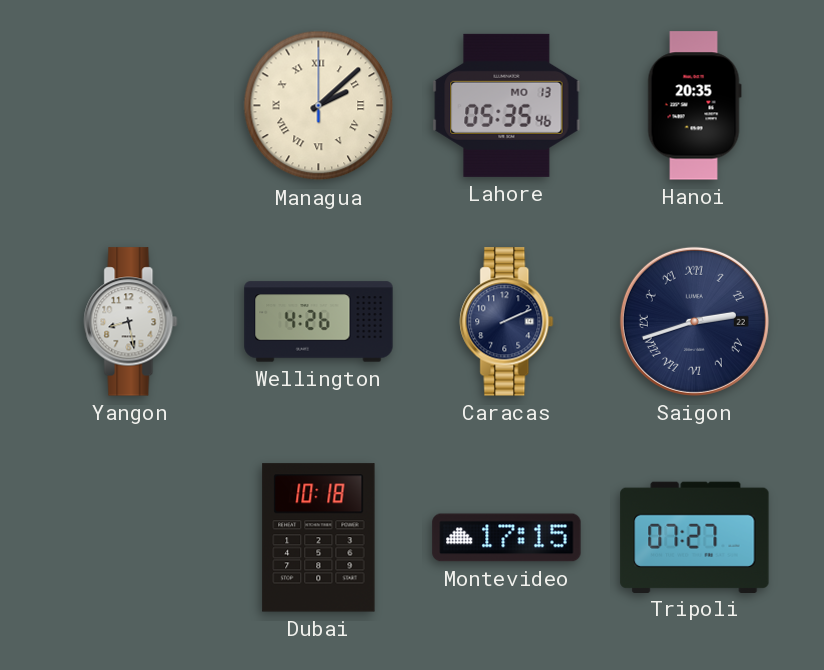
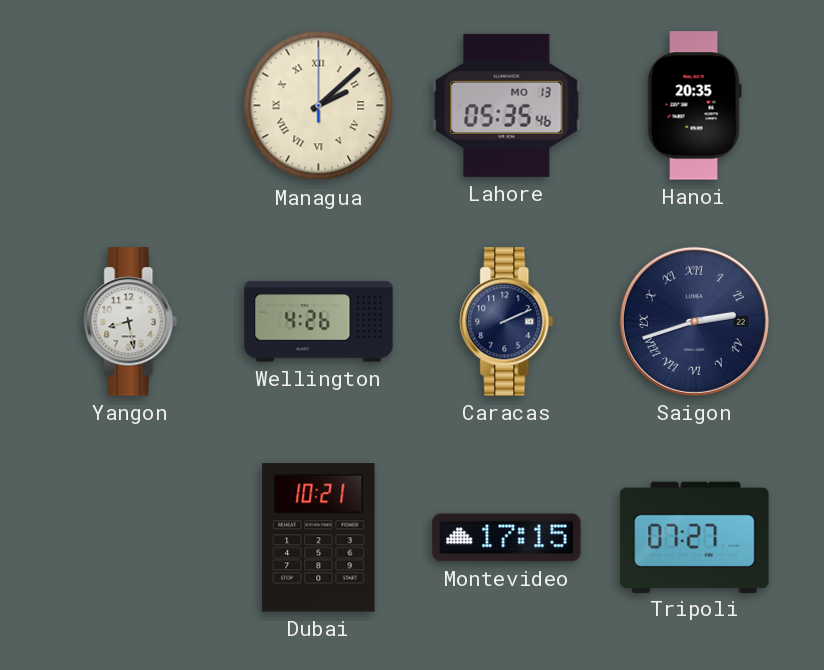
Dubai: 10:18 -> 10:21
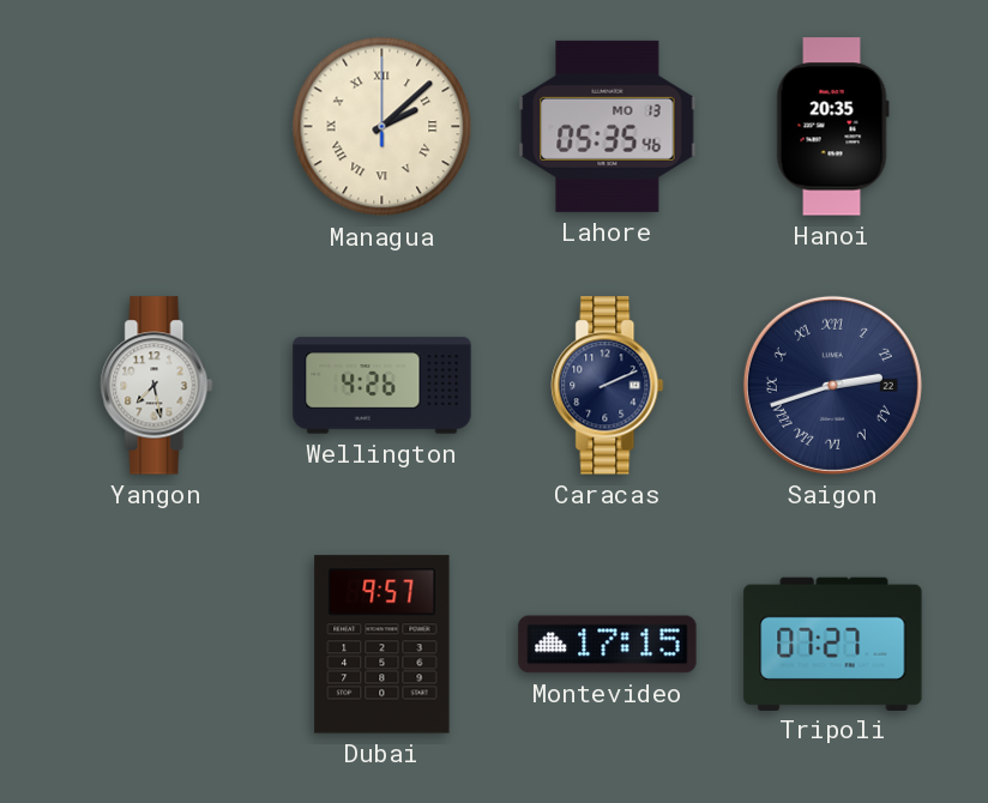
Yangon: 8:28 -> 7:28
Dubai: 10:21 -> 9:57
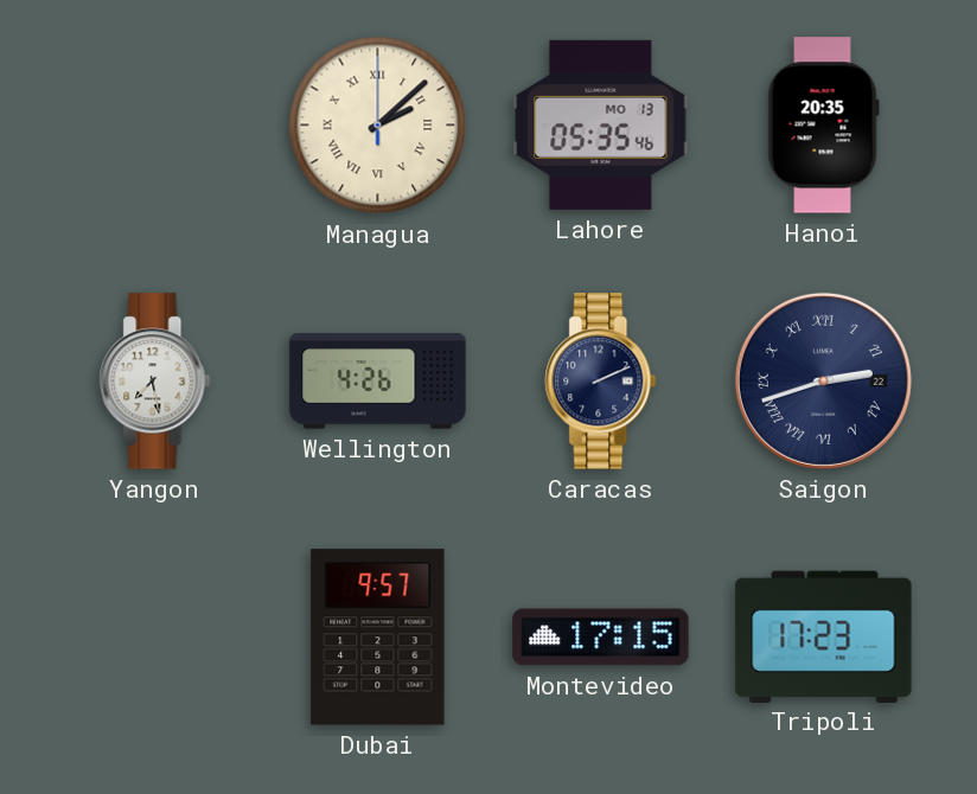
Tripoli: 07:27 -> 17:23
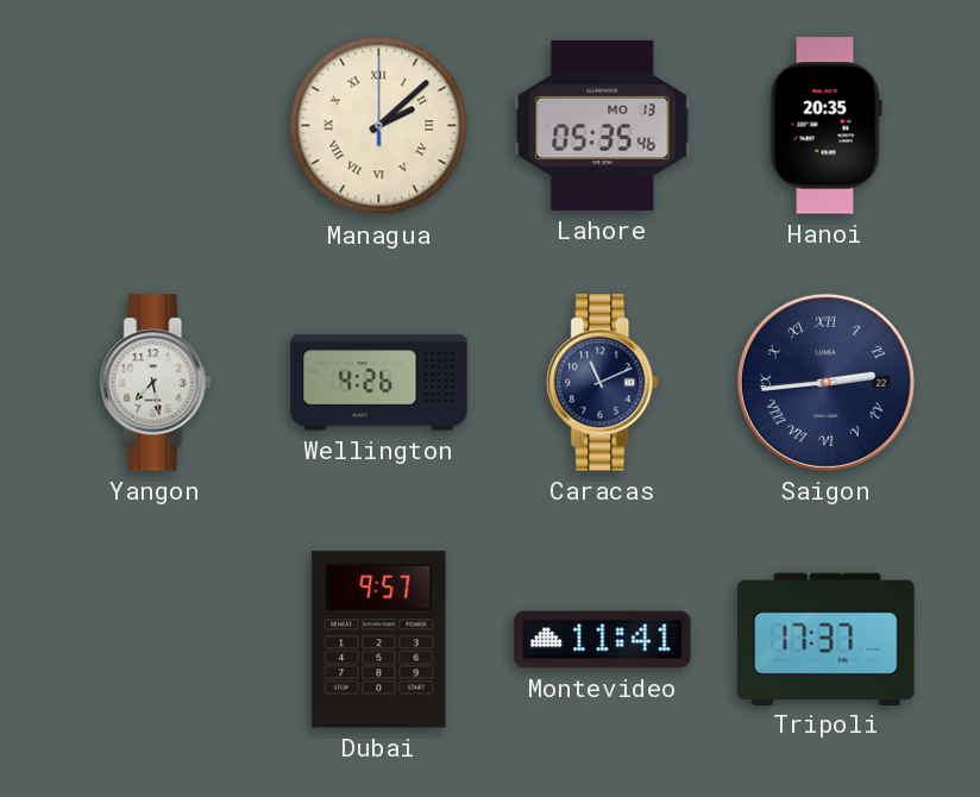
Caracas: 2:11 -> 11:11
Saigon: 2:42 -> 2:44
Montevideo: 17:15 -> 11:41
Tripoli: 17:23 -> 17:37
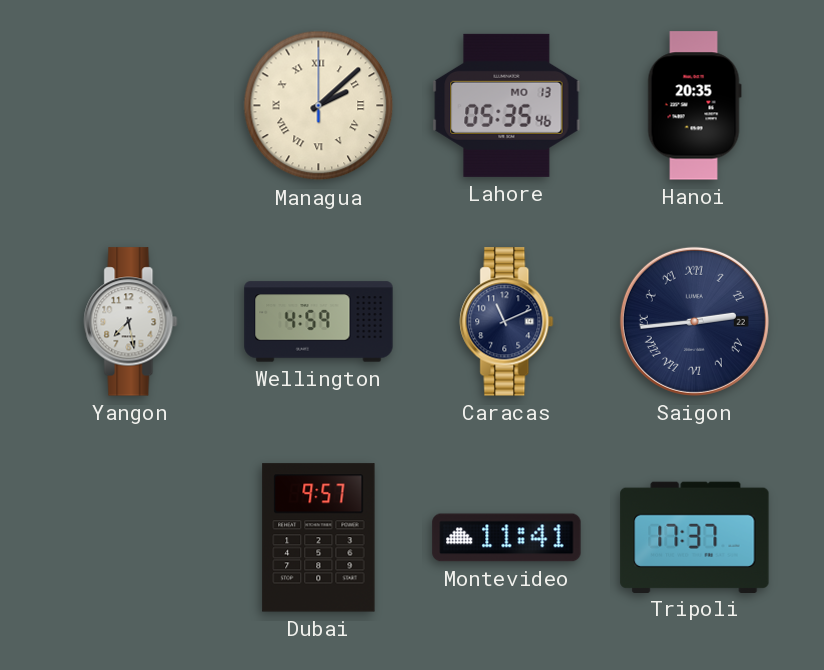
Wellington: 4:26 -> 4:59
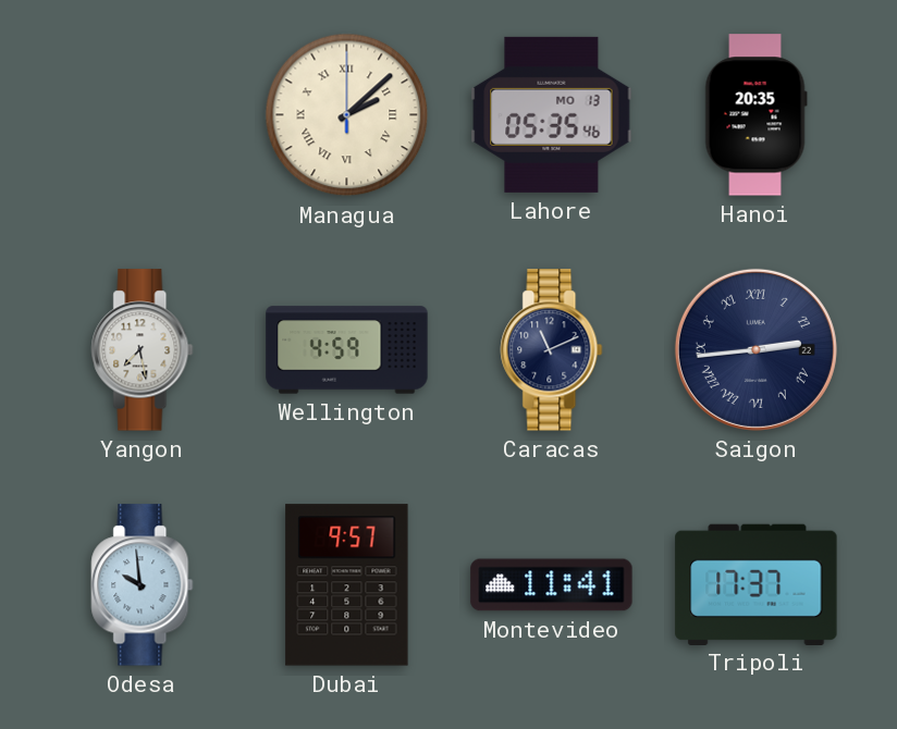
Odesa: none -> 9:59
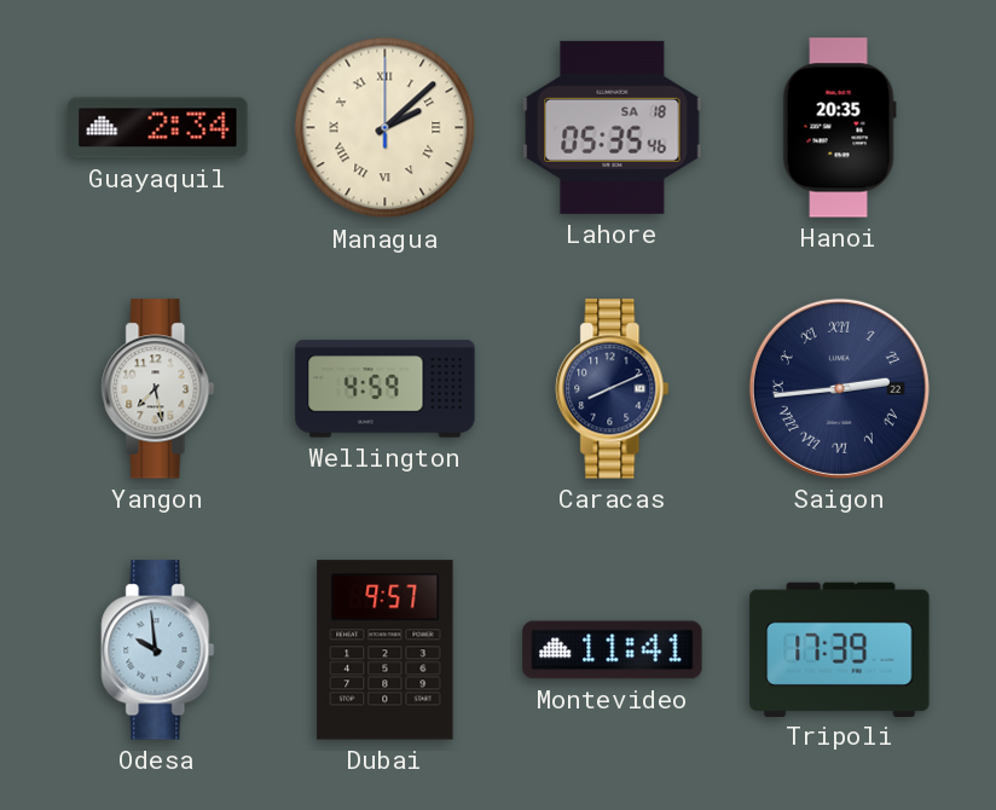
Guayaquil: none -> 2:34
Lahore date: MO 13 -> SA 18
Caracas: 11:11 -> 8:11
Tripoli: 17:37 -> 17:39
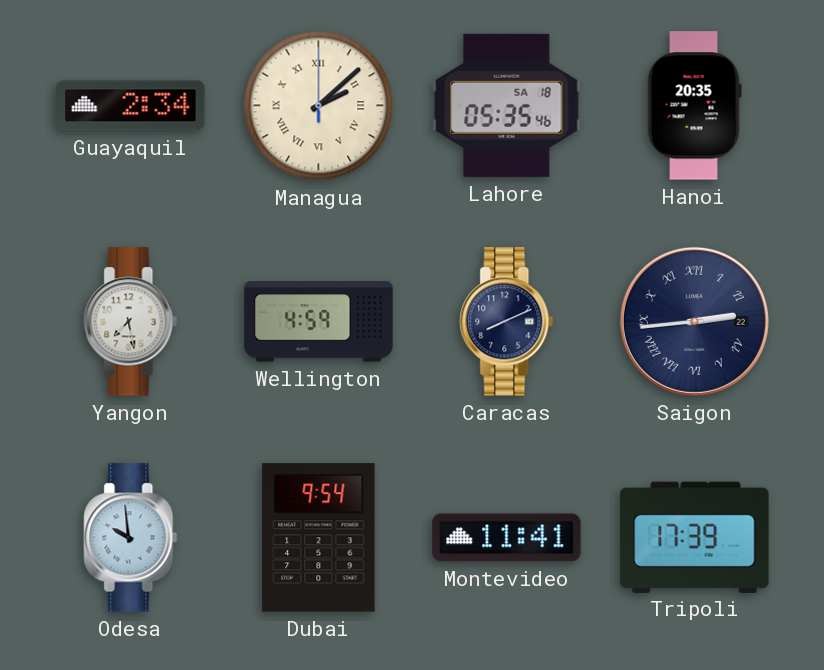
Dubai: 9:57 -> 9:54
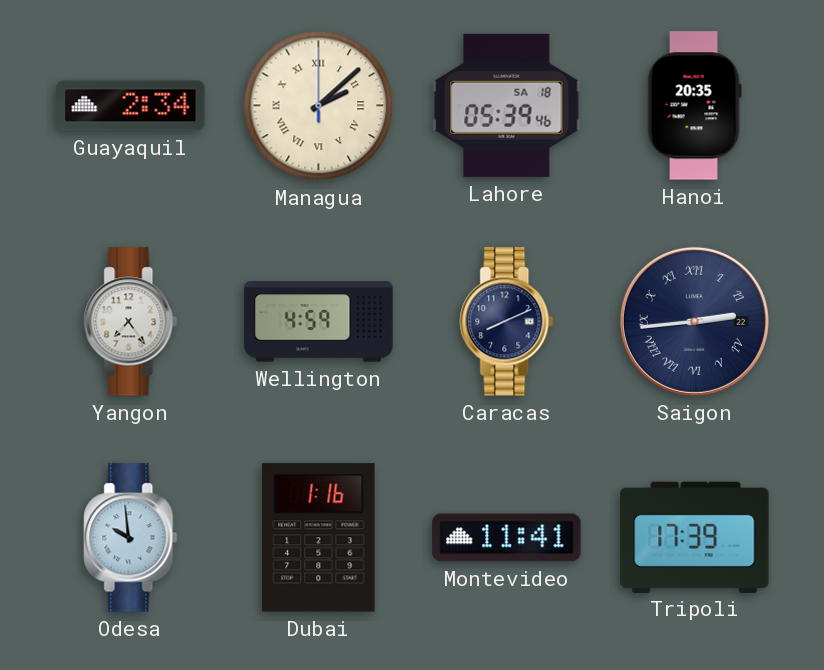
Lahore: 05:35 -> 05:39
Yangon: 7:28 -> 7:24
Dubai: 9:54 -> 1:16
